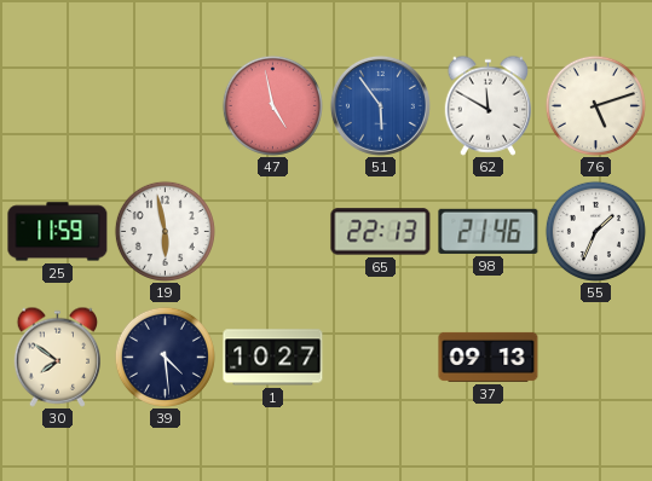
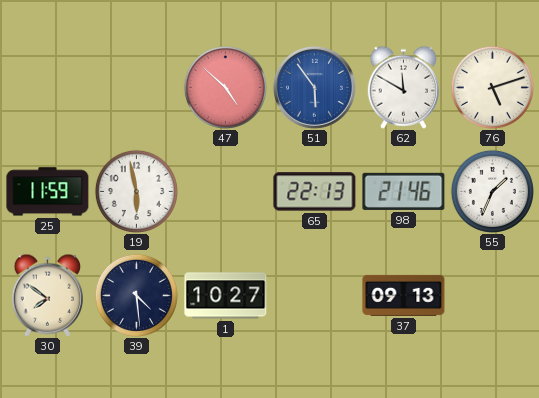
47: 4:58 -> 4:52
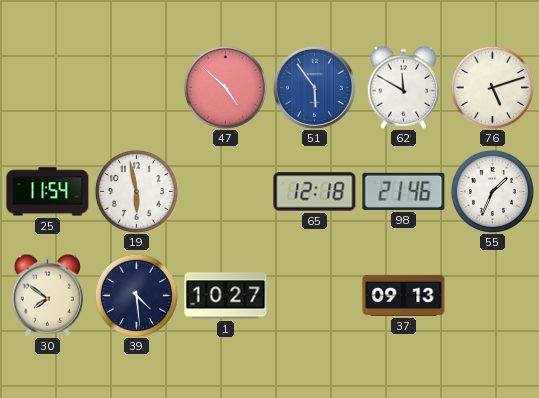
25: 11:59 -> 11:54
65: 22:13 -> 12:18
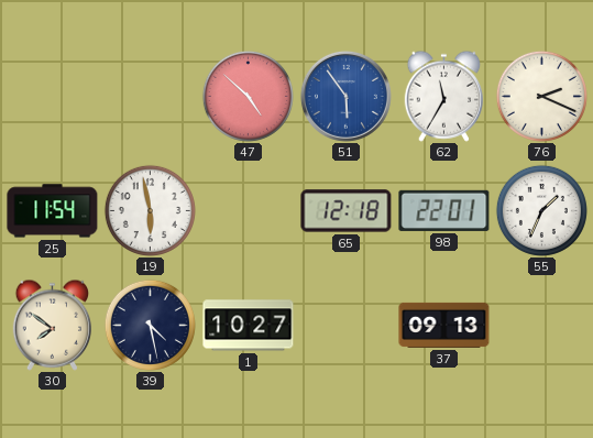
62: 11:50 -> 11:35
76: 5:12 -> 2:19
98: 21:46 -> 22:01
39: 4:29 -> 4:28
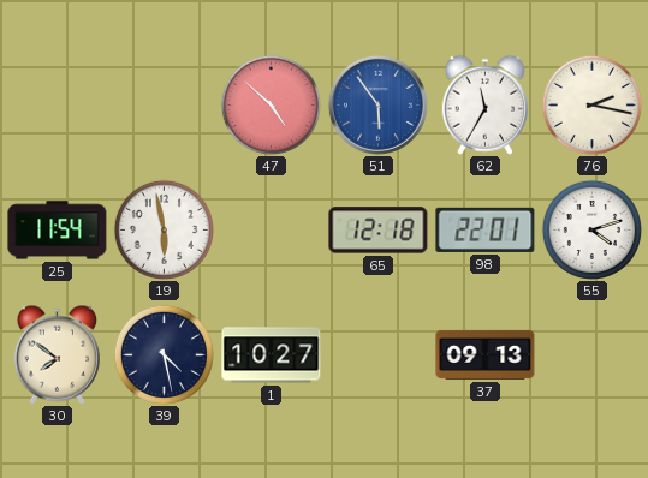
76: 2:19 -> 2:17
55: 1:34 -> 4:12
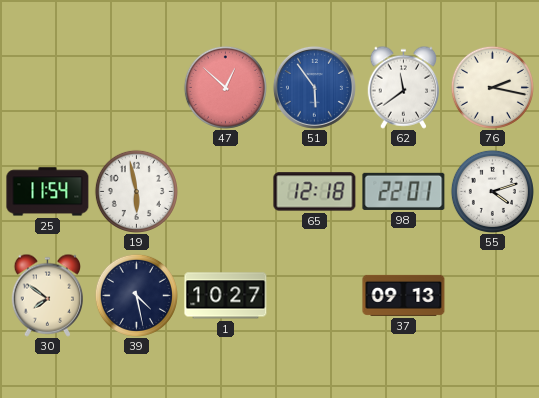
47: 4:52 -> 12:52
62: 11:35 -> 11:39
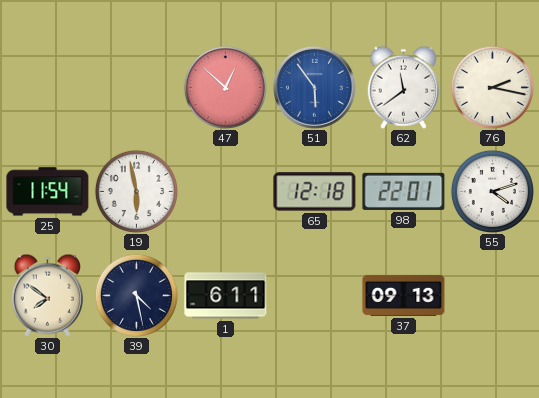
1: 10:27 -> 6:11
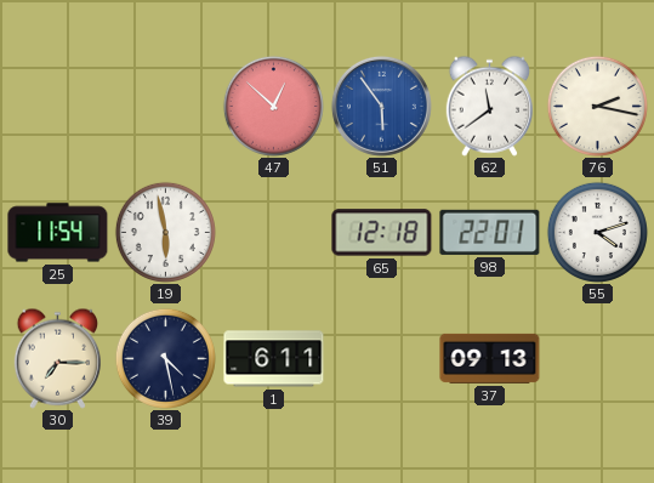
30: 7:51 -> 7:15
